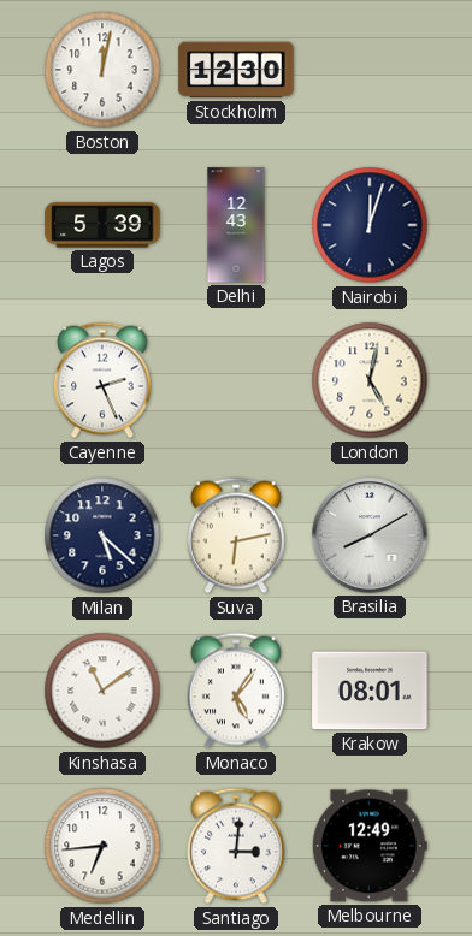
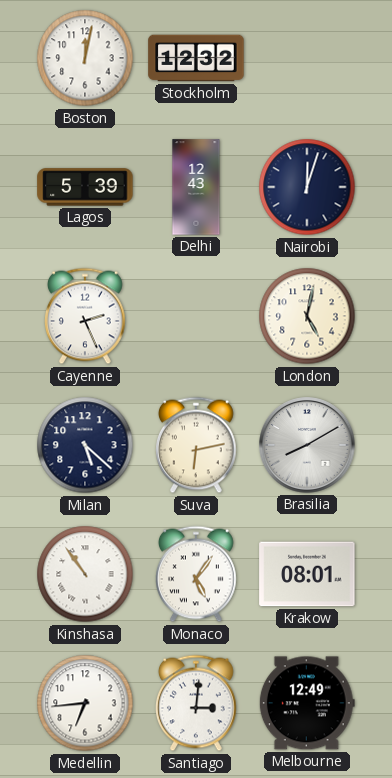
Stockholm: 12:30 -> 12:32
Kinshasa: 11:09 -> 10:54
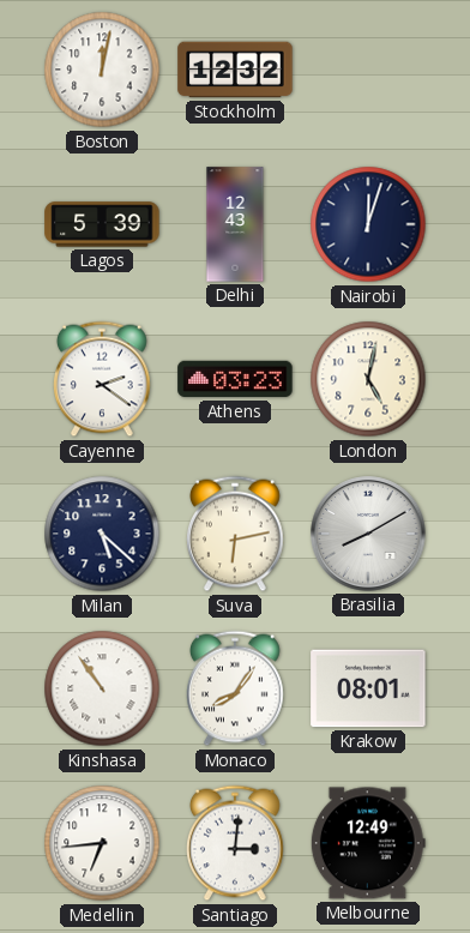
Cayenne: 2:26 -> 2:21
Athens: none -> 03:23
Monaco: 5:06 -> 8:06
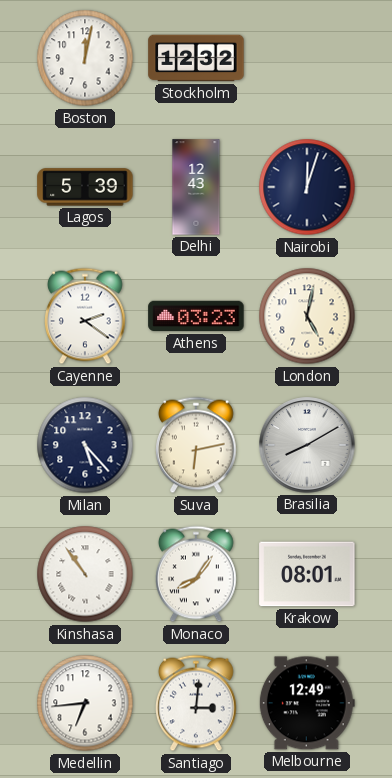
Milan: 5:22 -> 5:23
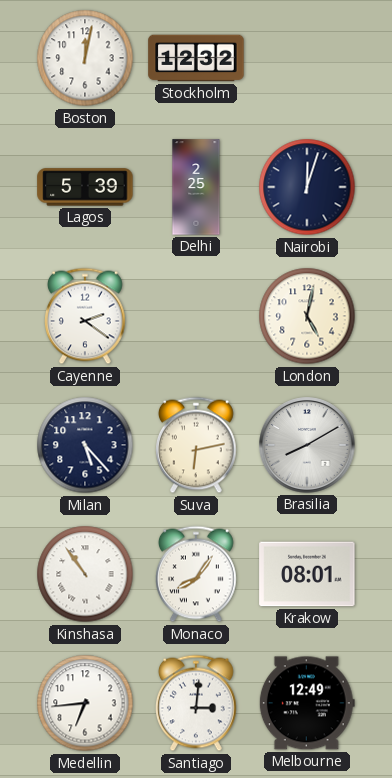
Delhi: 12:43 -> 2:25
Athens: 03:23 -> none
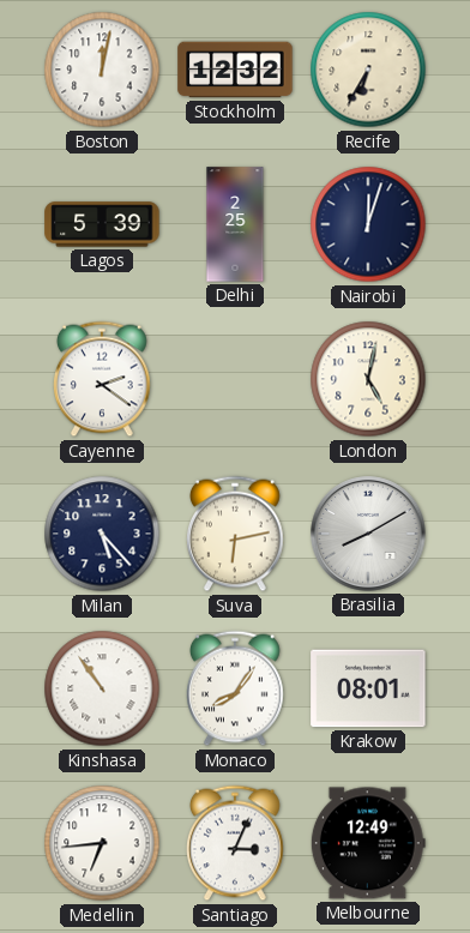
Recife: none -> 6:35
Santiago: 3:01 -> 3:04
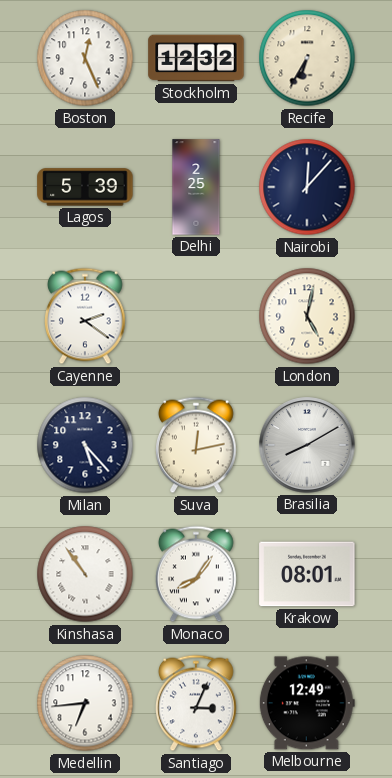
Boston: 12:02 -> 12:26
Nairobi: 12:03 -> 12:07
Suva: 6:13 -> 12:13
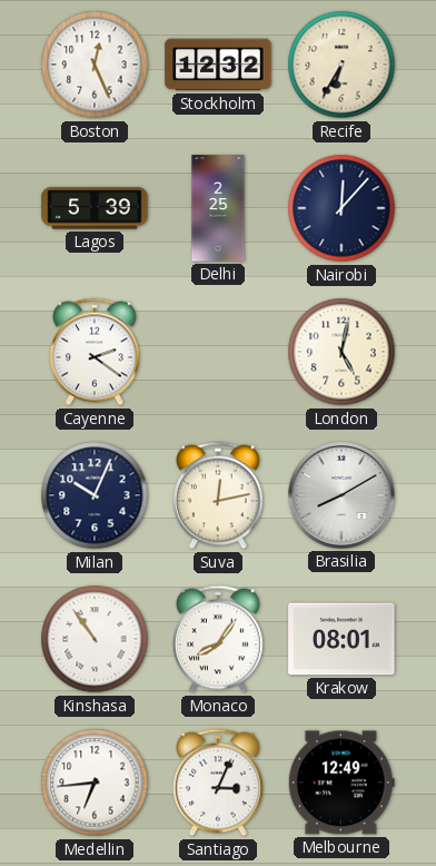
Milan: 5:23 -> 10:04
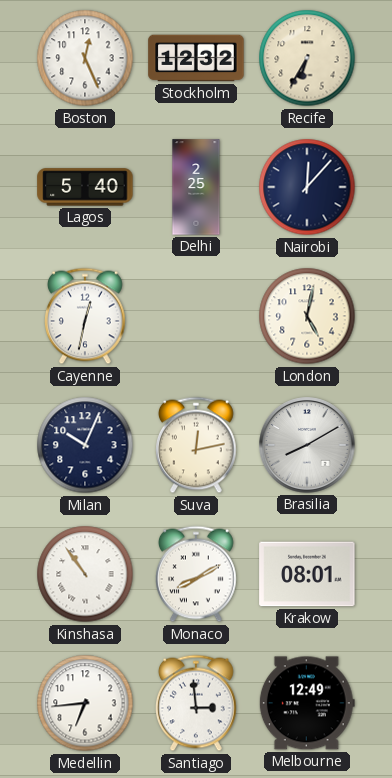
Lagos: 5:39 -> 5:40
Cayenne: 2:21 -> 12:32
Monaco: 8:06 -> 8:10
Santiago: 3:04 -> 2:59
